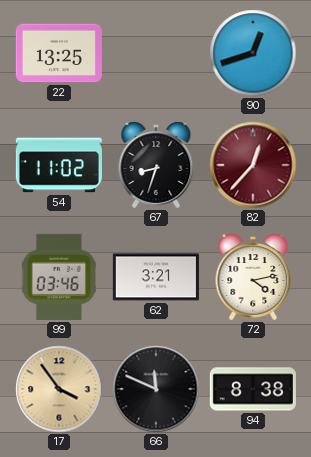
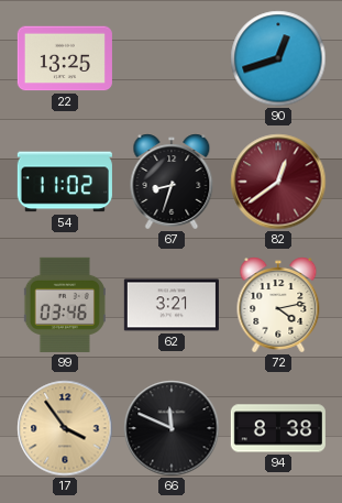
82: 12:37 -> 12:39
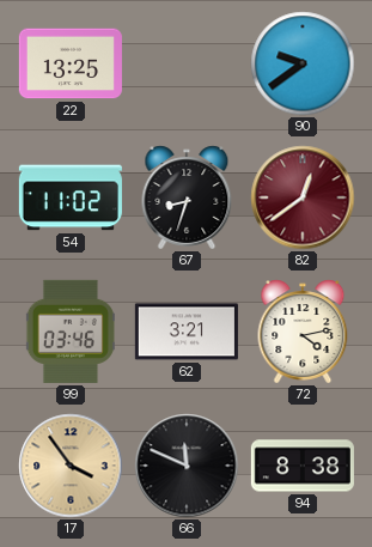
90: 12:42 -> 9:39
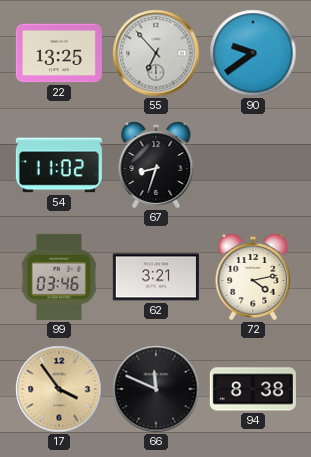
55: none -> 6:53
82: 12:39 -> none
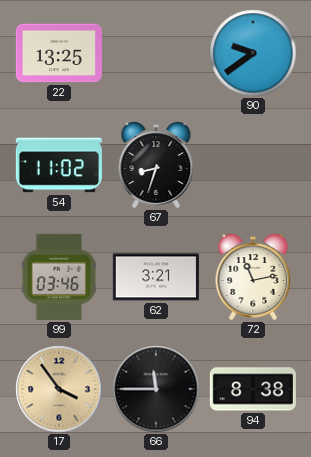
55: 6:53 -> none
72: 4:13 -> 11:13
66: 11:49 -> 11:45
